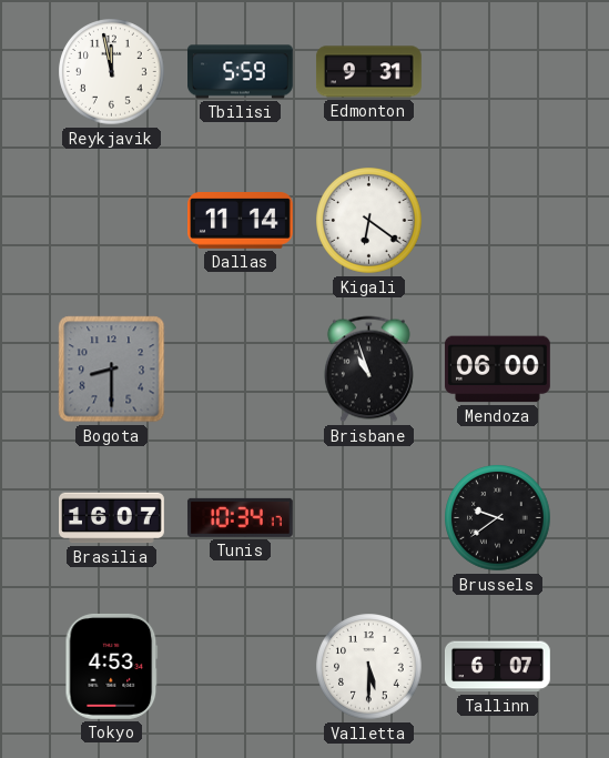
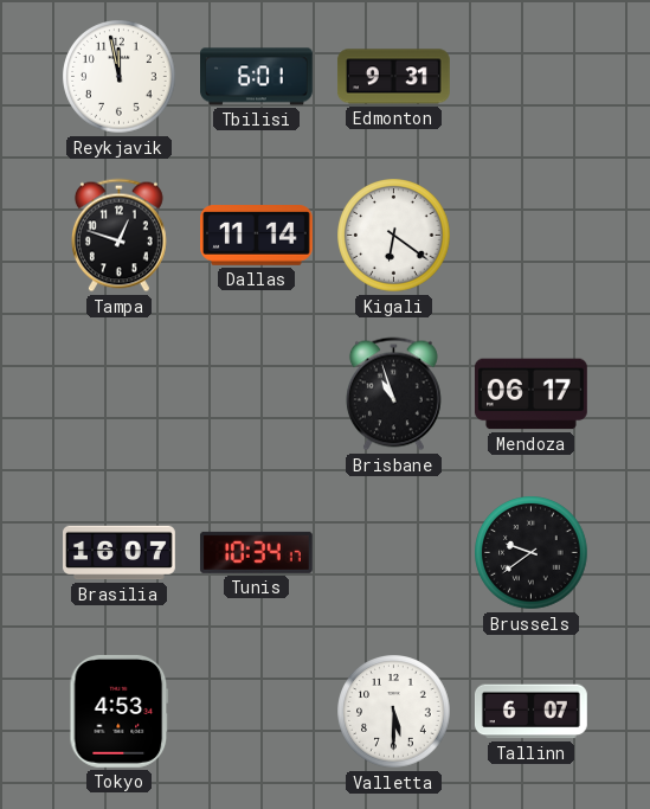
Tbilisi: 5:59 -> 6:01
Tampa: none -> 12:48
Bogota: 8:30 -> none
Mendoza: 06:00 -> 06:17
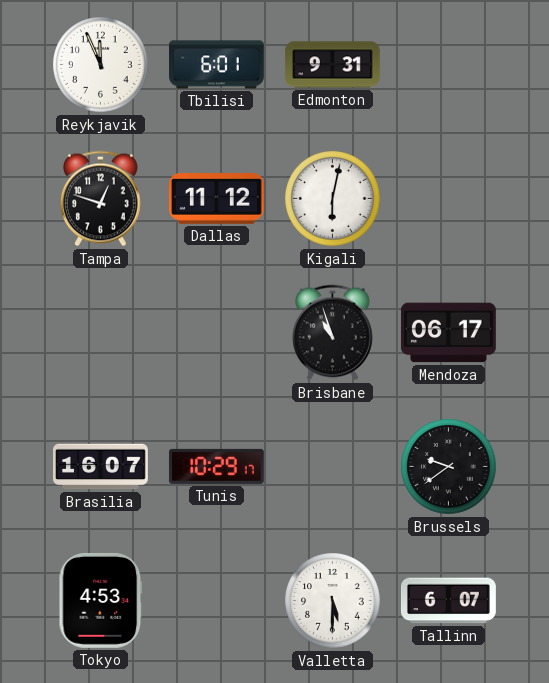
Reykjavik: 11:58 -> 11:56
Dallas: 11:14 -> 11:12
Kigali: 6:21 -> 6:02
Tunis: 10:34 -> 10:29
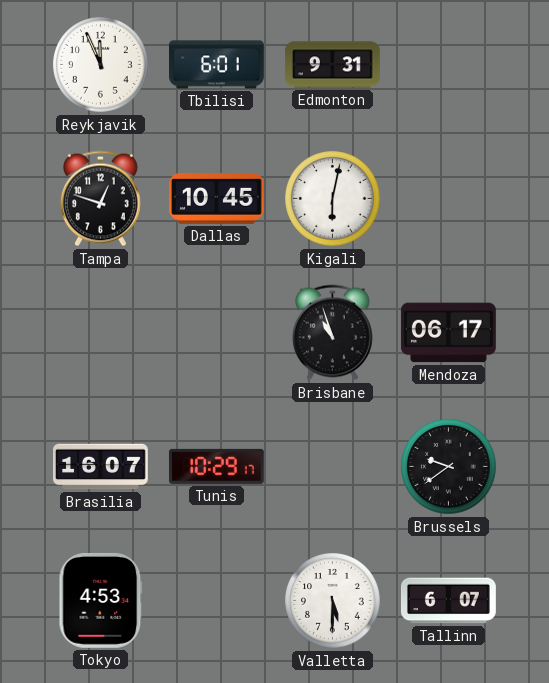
Dallas: 11:12 -> 10:45
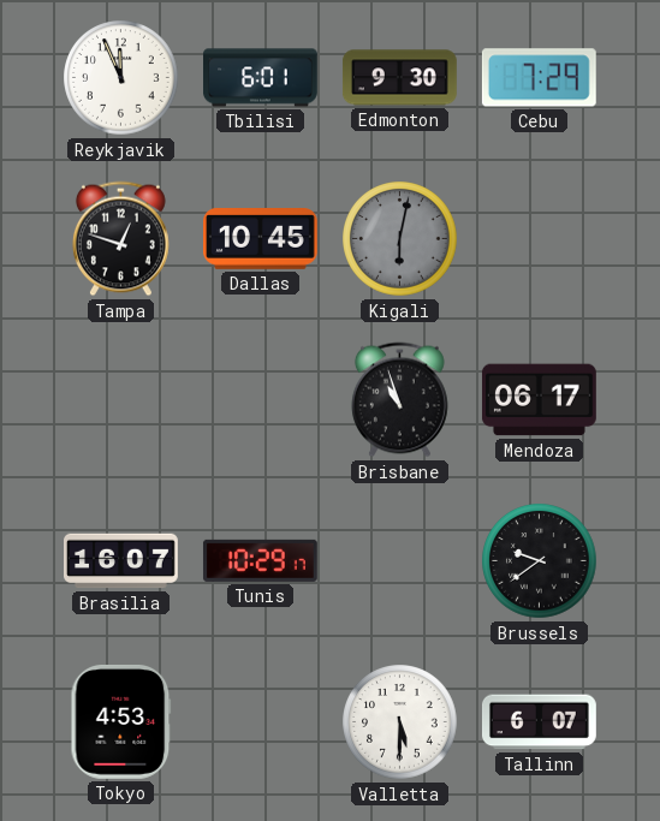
Edmonton: 9:31 -> 9:30
Cebu: none -> 7:29
Kigali dial: white -> grey
